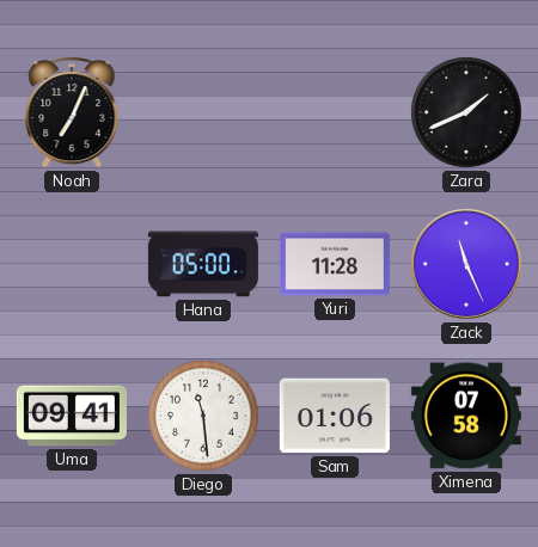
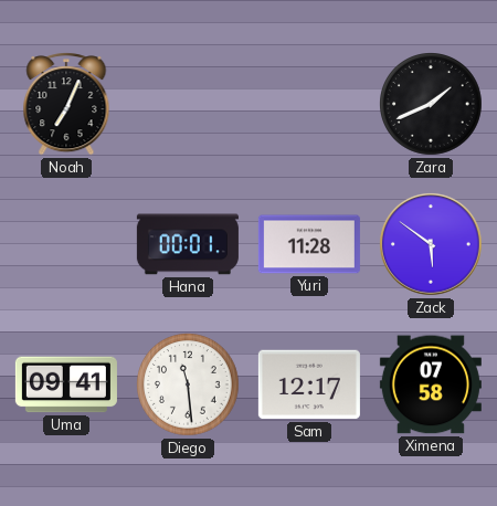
Hana: 05:00 -> 00:01
Zack: 11:26 -> 5:51
Sam: 01:06 -> 12:17
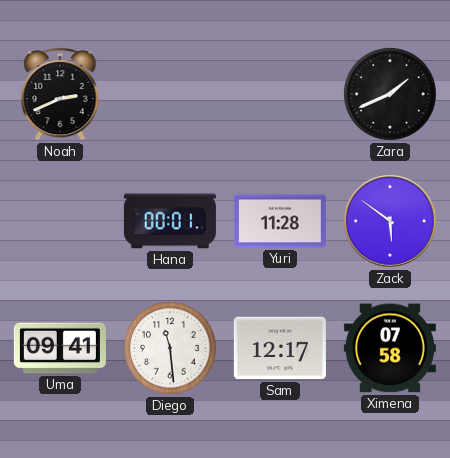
Noah: 7:04 -> 2:41
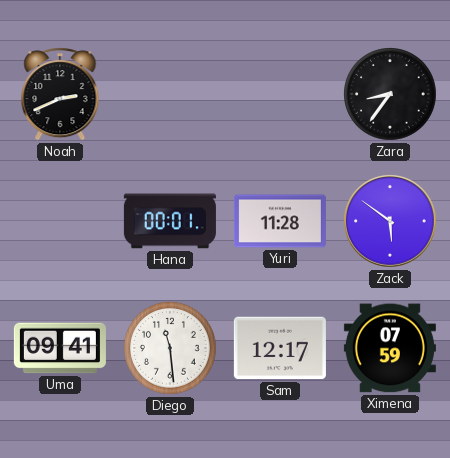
Zara: 1:41 -> 8:36
Ximena: 07:58 -> 07:59
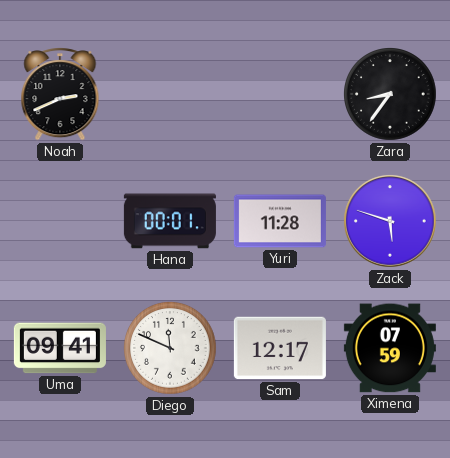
Zack: 5:51 -> 5:48
Diego: 11:29 -> 11:49
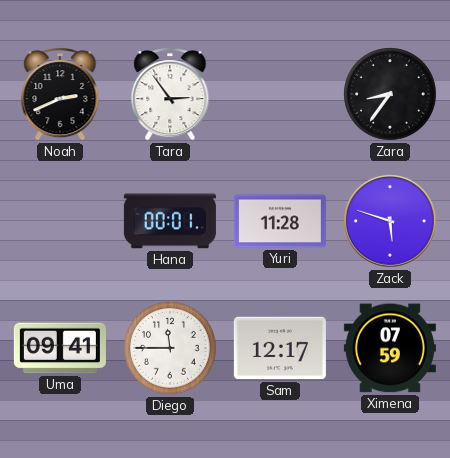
Tara: none -> 2:54
Diego: 11:49 -> 11:45
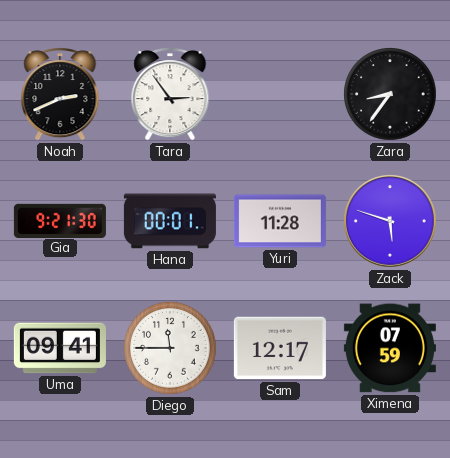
Gia: none -> 9:21
